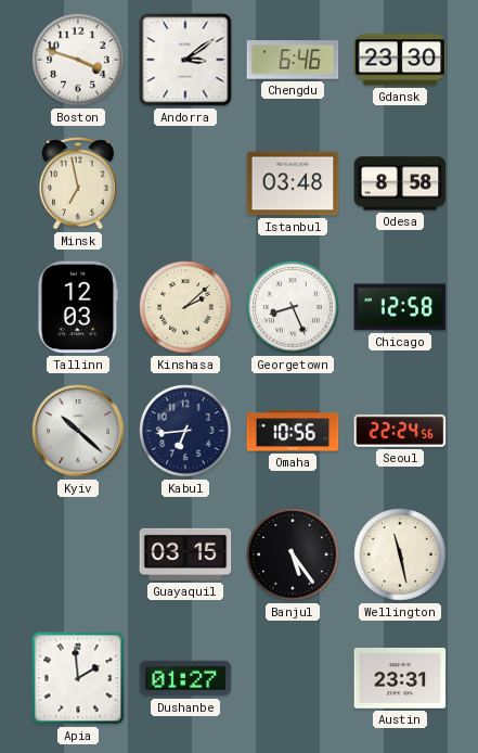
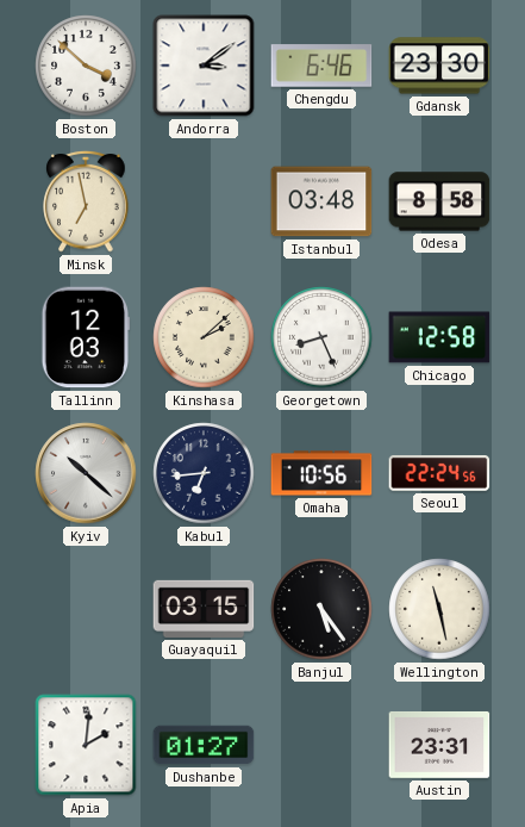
Boston: 3:48 -> 3:52
Apia: 1:59 -> 2:01
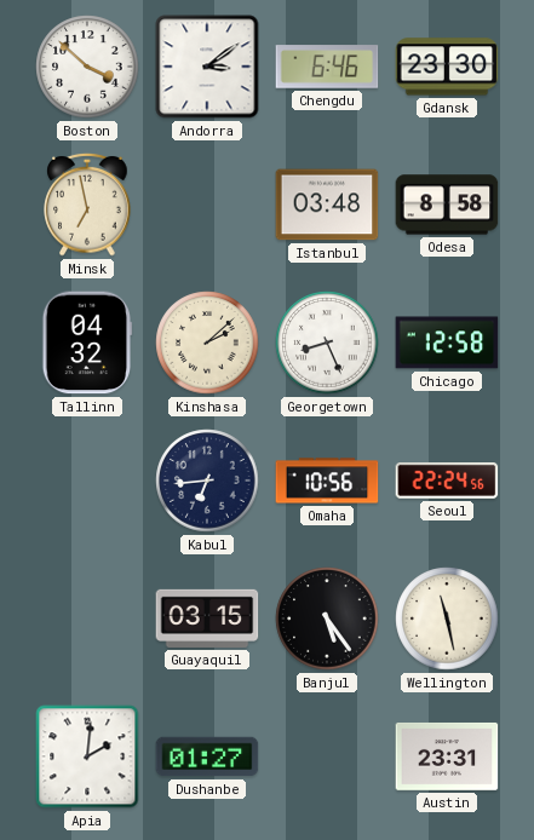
Tallinn: 12:03 -> 04:32
Kyiv: 10:22 -> none
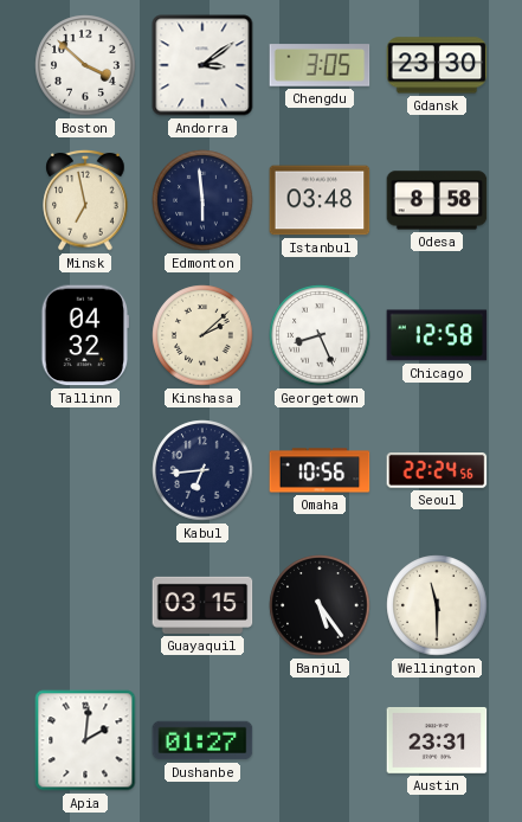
Chengdu: 6:46 -> 3:05
Edmonton: none -> 5:59
Wellington: 11:28 -> 11:30
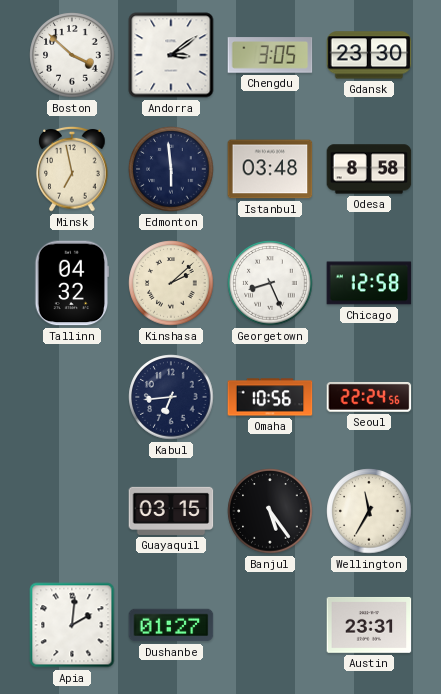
Wellington: 11:30 -> 11:35
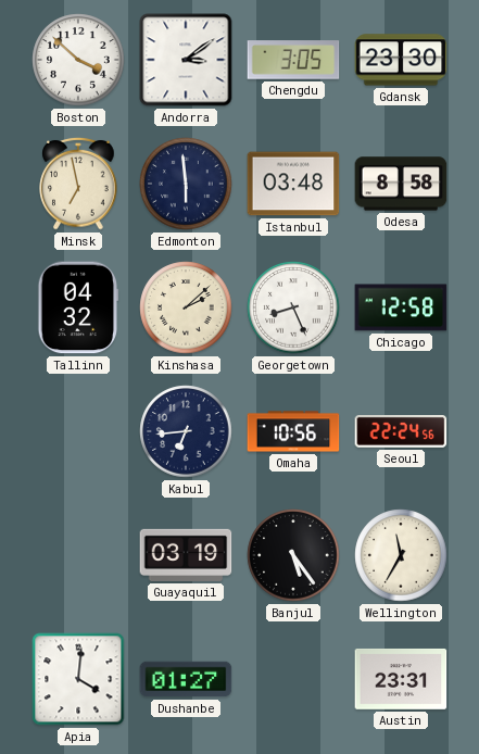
Guayaquil: 03:15 -> 03:19
Apia: 2:01 -> 4:01
